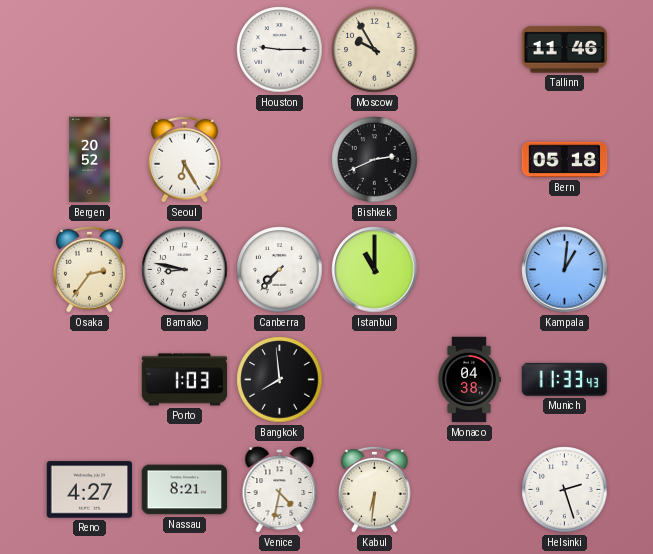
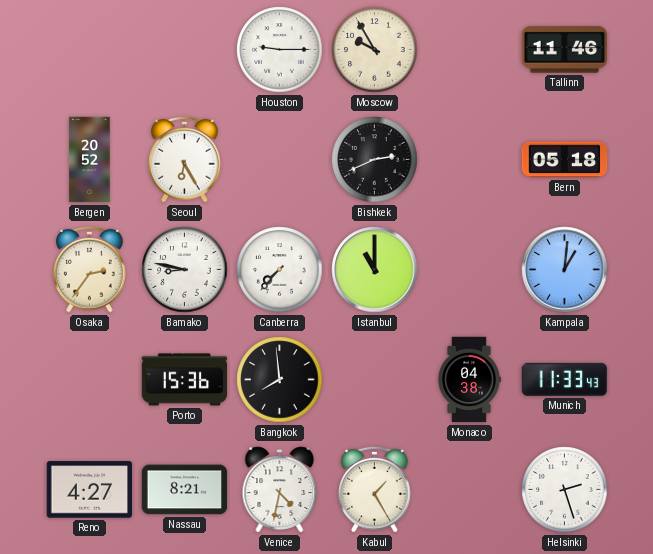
Porto: 1:03 -> 15:36
Kabul: 6:31 -> 1:25
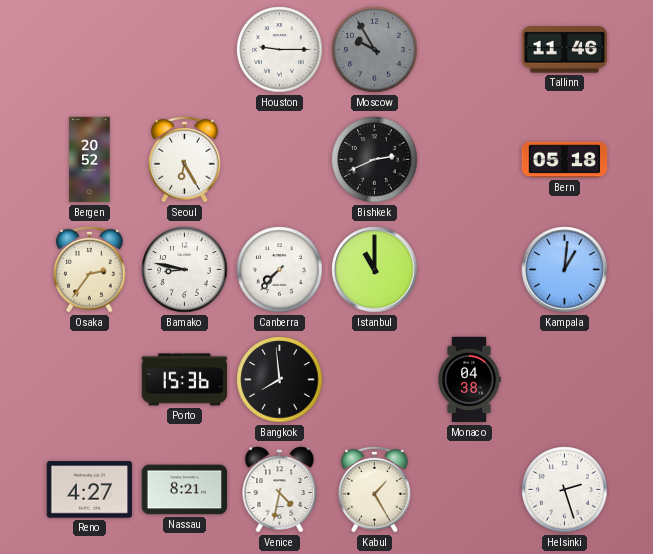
Moscow dial: cream -> grey
Munich: 11:33 -> none
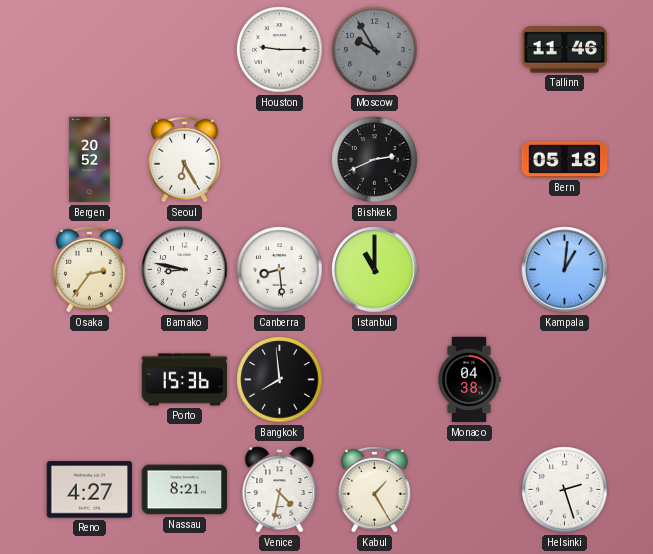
Canberra: 7:37 -> 8:29
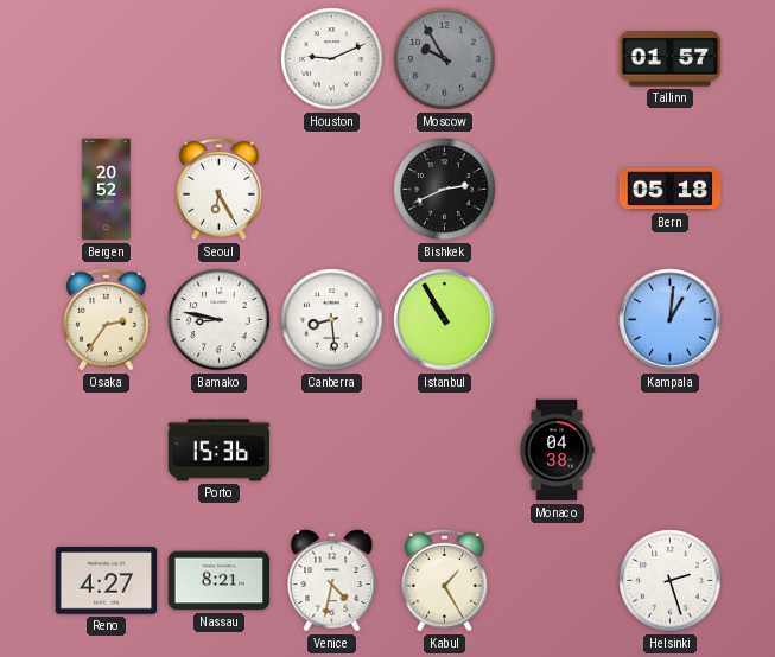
Houston: 9:15 -> 9:11
Tallinn: 11:46 -> 01:57
Istanbul: 11:00 -> 10:55
Bangkok: 7:59 -> none
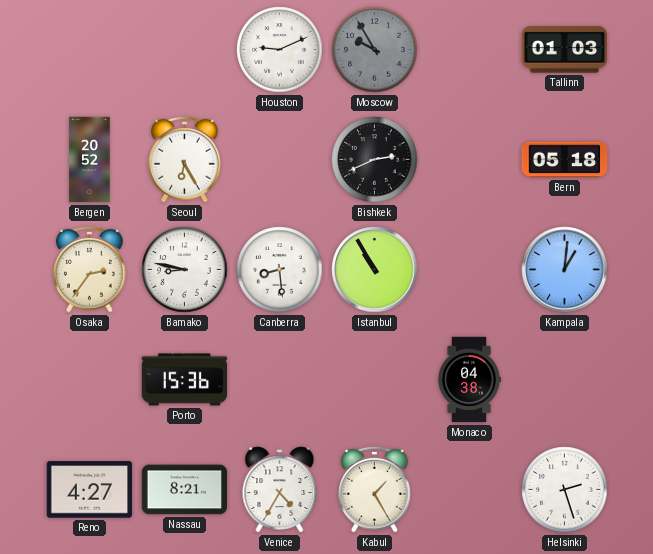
Tallinn: 01:57 -> 01:03
Venice: 4:32 -> 4:35
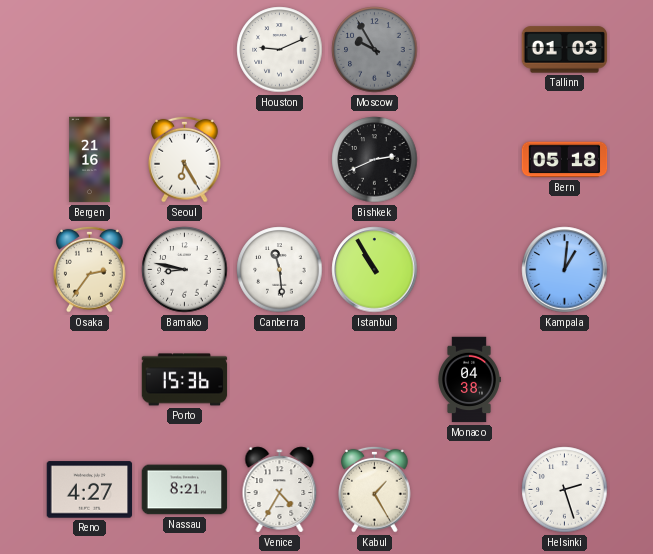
Bergen: 20:52 -> 21:16
Canberra: 8:29 -> 11:29
